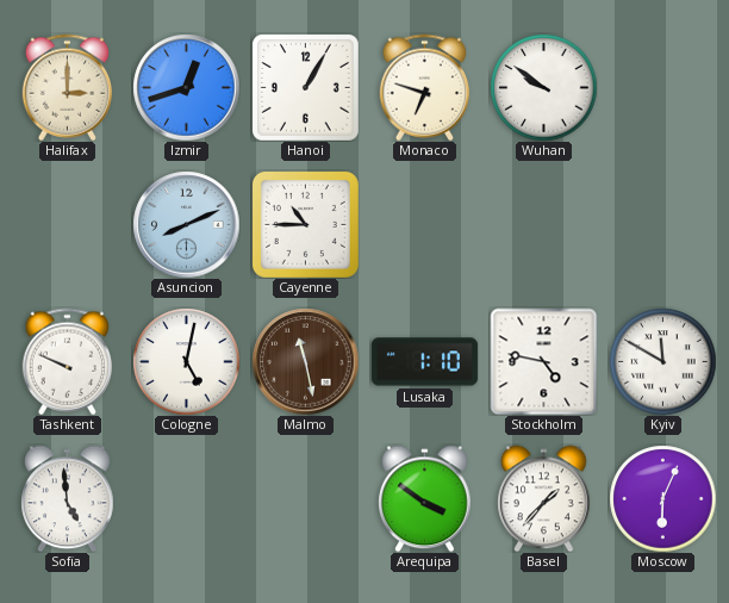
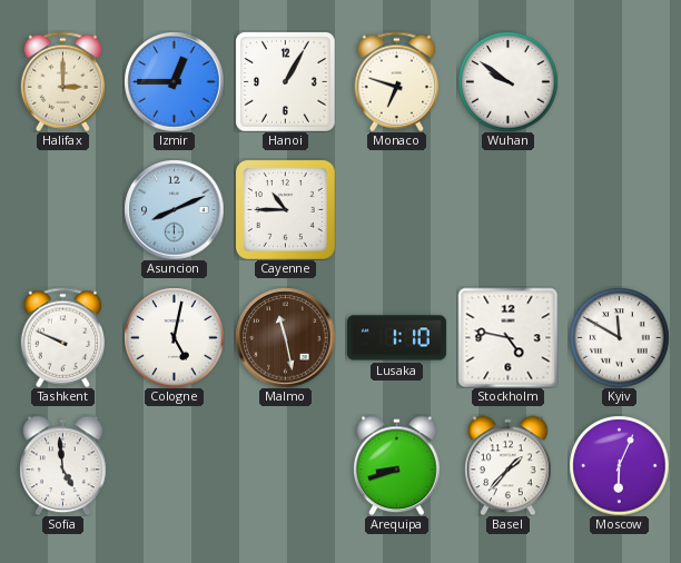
Izmir: 12:42 -> 12:45
Arequipa: 3:51 -> 8:42
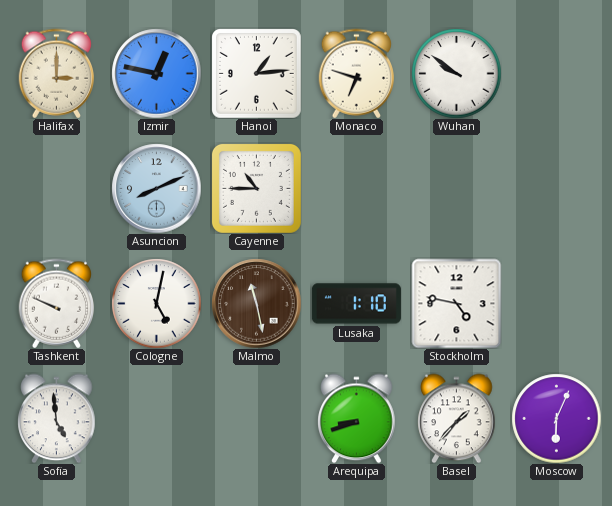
Izmir: 12:45 -> 12:47
Hanoi: 1:05 -> 1:14
Kyiv: 11:50 -> none
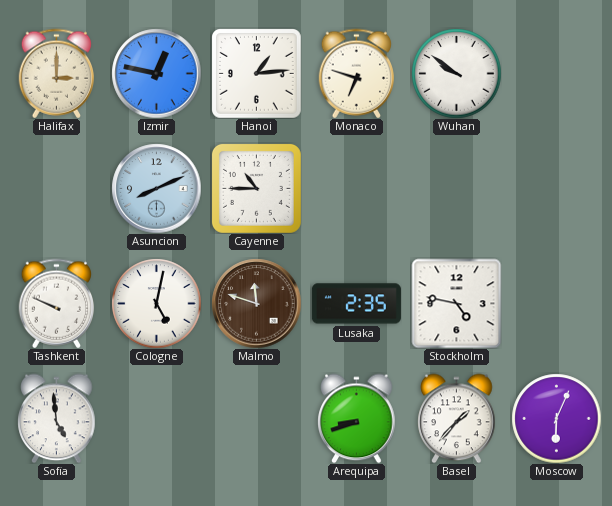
Malmo: 11:28 -> 11:48
Lusaka: 1:10 -> 2:35
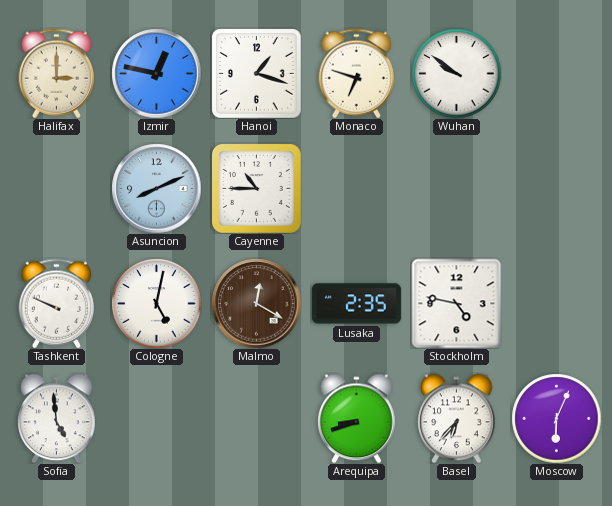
Hanoi: 1:14 -> 1:18
Malmo: 11:48 -> 12:20
Basel: 1:37 -> 6:37
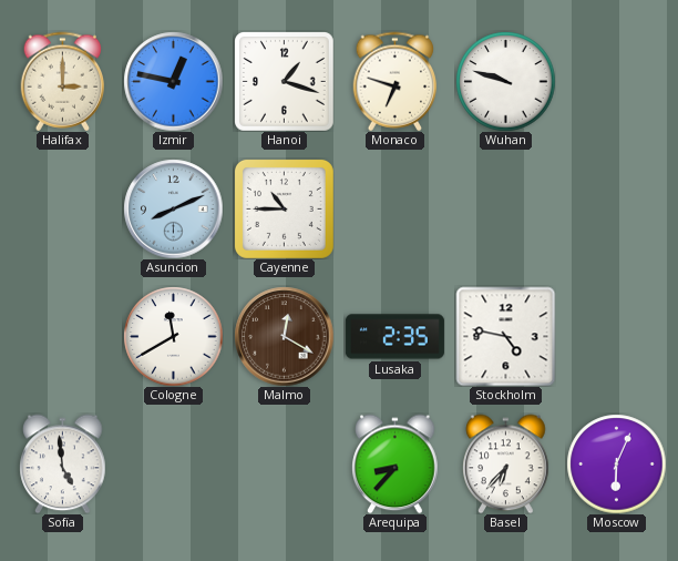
Wuhan: 9:51 -> 9:48
Tashkent: 9:49 -> none
Cologne: 5:02 -> 11:40
Arequipa: 8:42 -> 8:37
